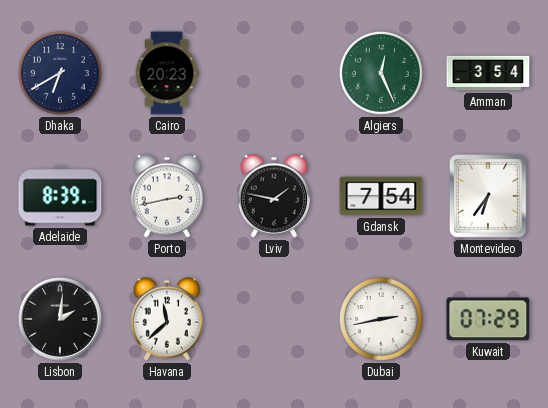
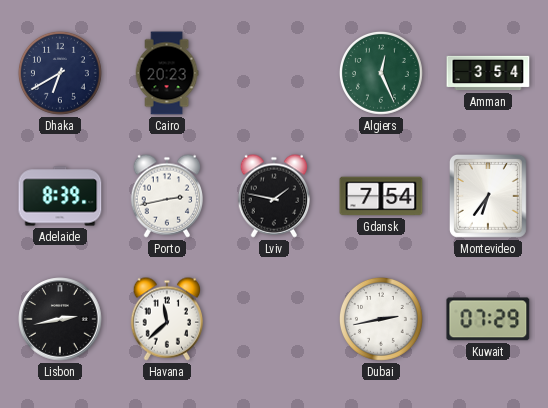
Lisbon: 2:01 -> 2:43
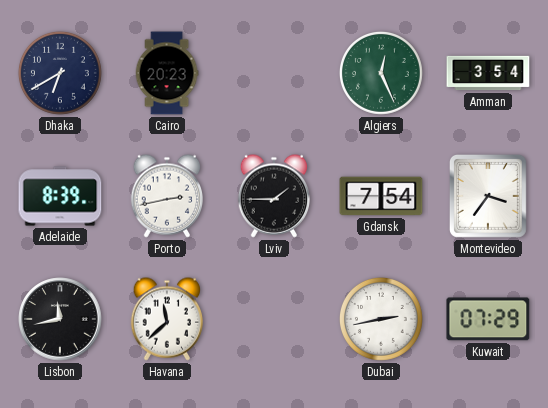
Lviv: 1:47 -> 1:45
Montevideo: 6:36 -> 3:36
Lisbon: 2:43 -> 11:43
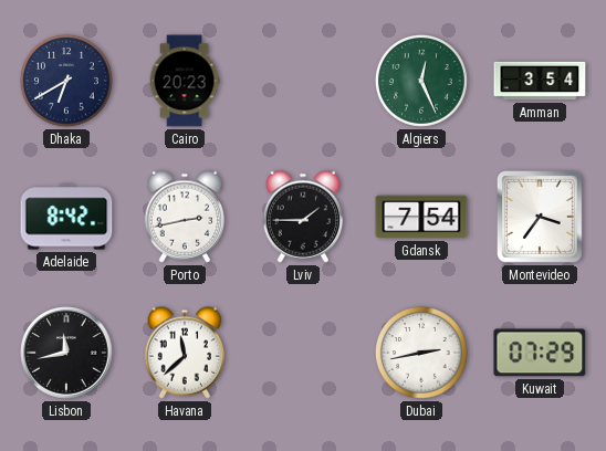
Adelaide: 8:39 -> 8:42
